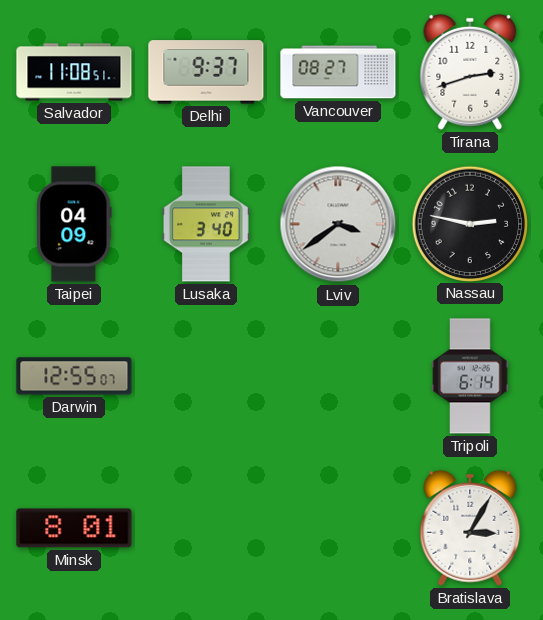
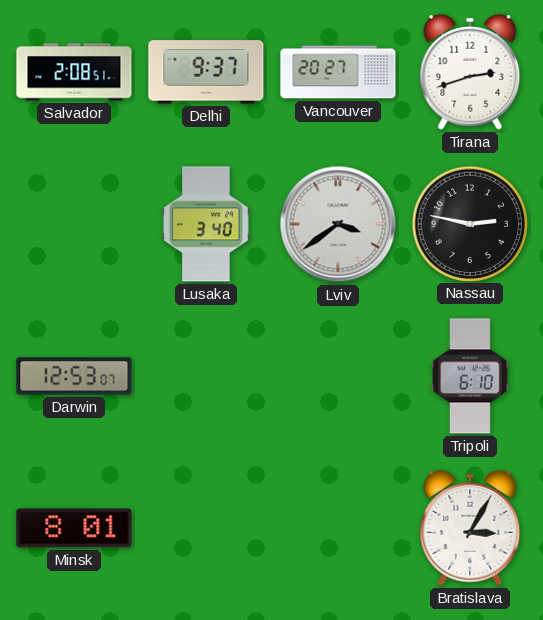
Salvador: 11:08 -> 2:08
Vancouver: 08:27 -> 20:27
Taipei: 04:09 -> none
Darwin: 12:55 -> 12:53
Tripoli: 6:14 -> 6:10
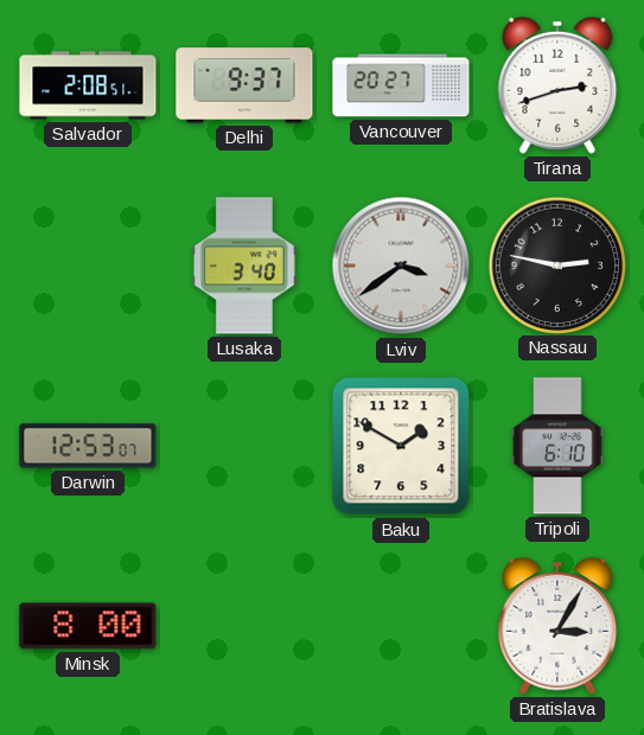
Baku: none -> 1:50
Minsk: 8:01 -> 8:00
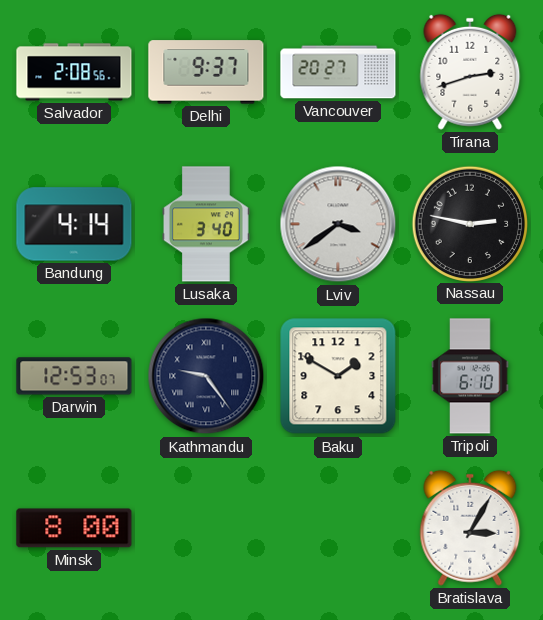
Salvador: 2:08:51 -> 2:08:56
Bandung: none -> 4:14
Kathmandu: none -> 9:24
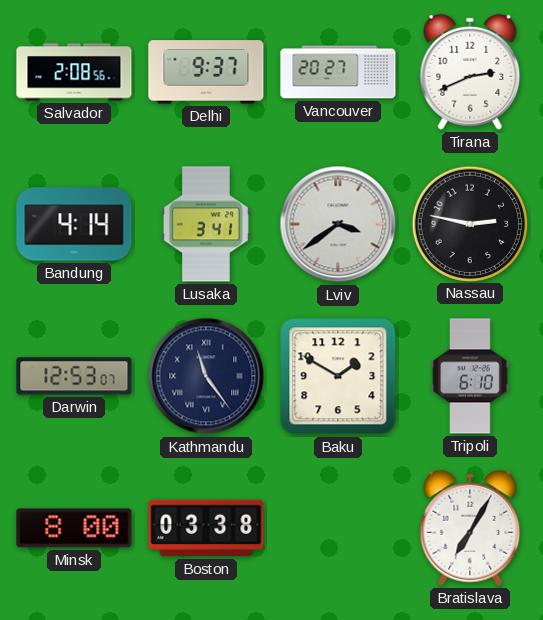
Tirana: 2:42 -> 2:41
Lusaka: 3:40 -> 3:41
Kathmandu: 9:24 -> 11:24
Boston: none -> 03:38
Bratislava: 3:05 -> 7:05
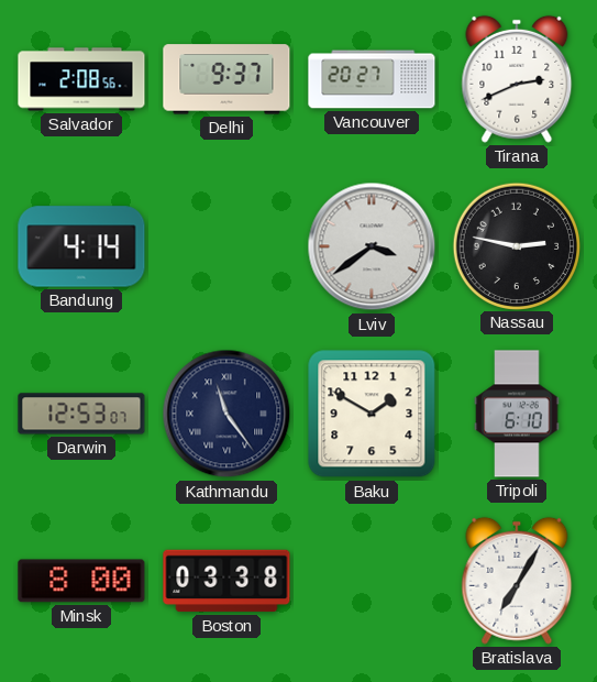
Lusaka: 3:41 -> none
